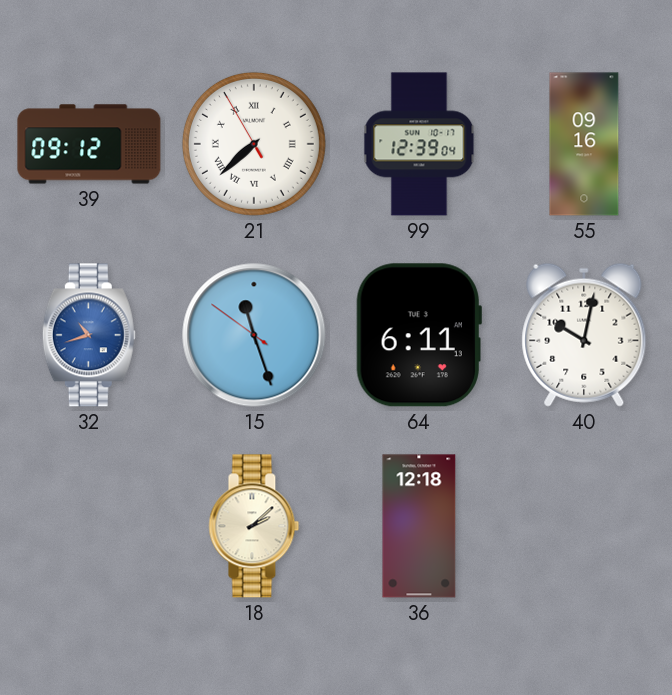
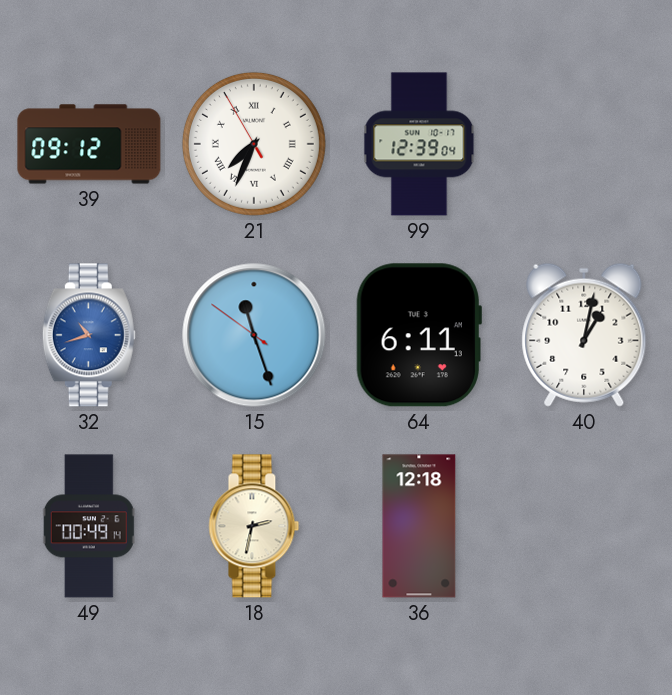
21: 7:37 -> 7:33
55: 09:16 -> none
40: 10:02 -> 1:02
49: none -> 00:49
18: 2:08 -> 2:32
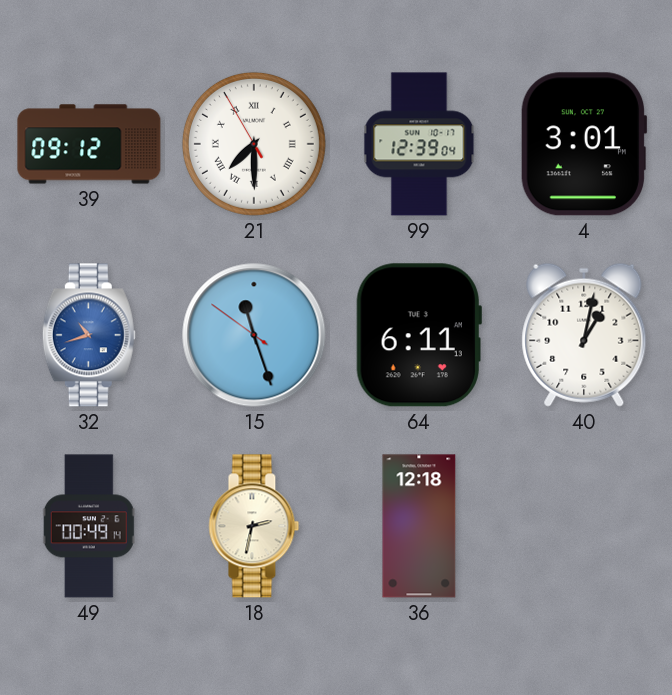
21: 7:33 -> 7:29
4: none -> 3:01
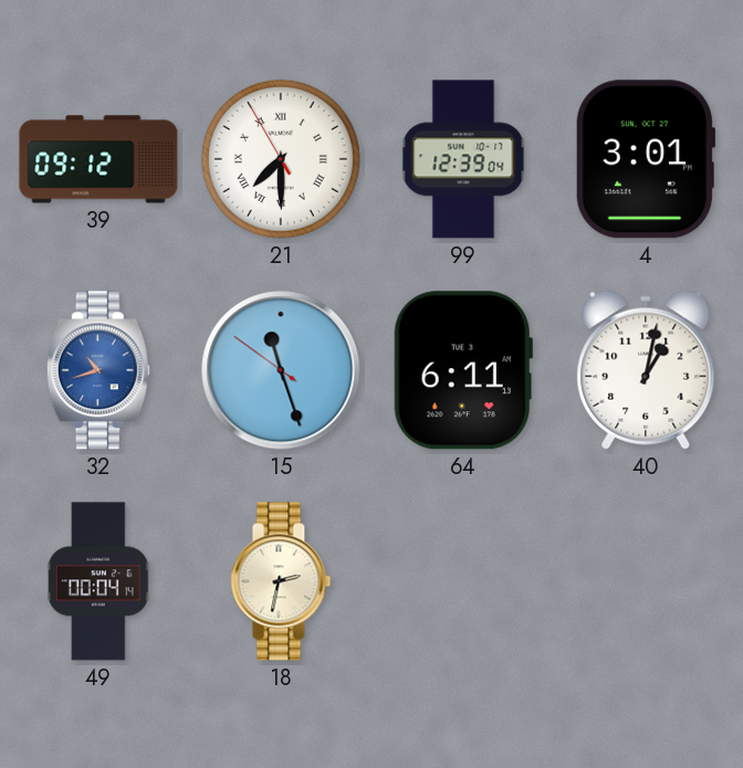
49: 00:49 -> 00:04
36: 12:18 -> none
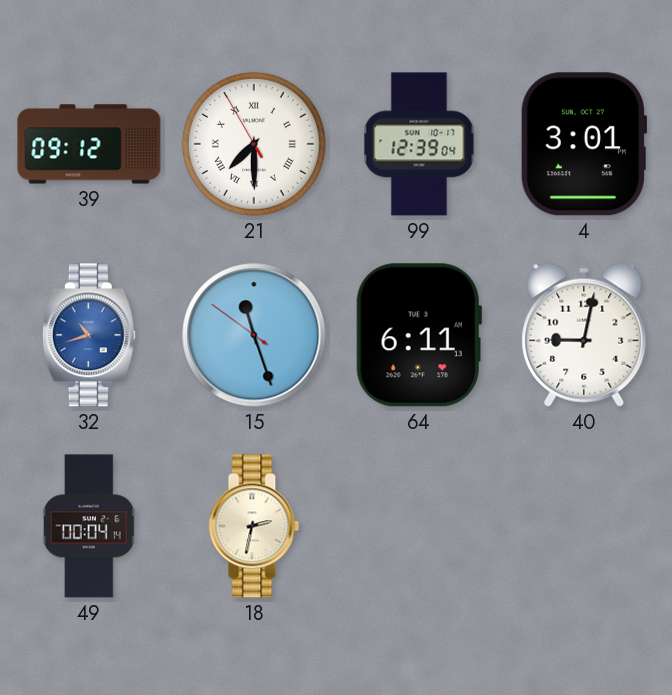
40: 1:02 -> 9:02
